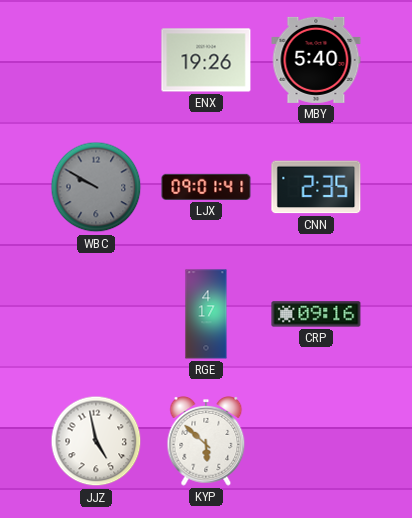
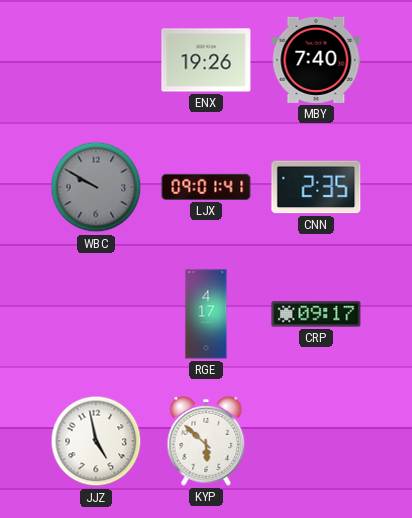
MBY: 5:40 -> 7:40
CRP: 09:16 -> 09:17
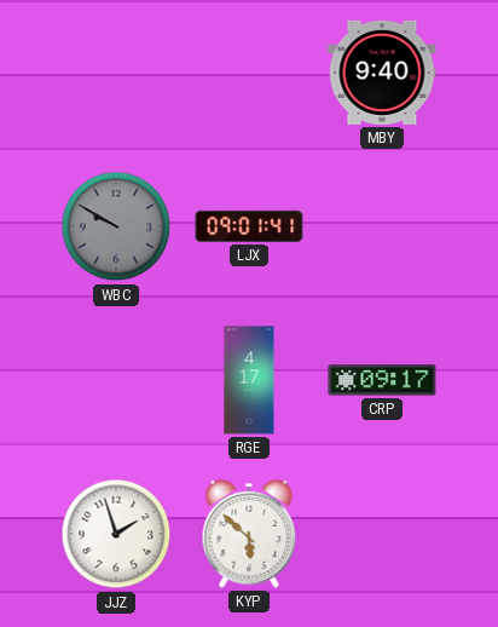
ENX: 19:26 -> none
MBY: 7:40 -> 9:40
CNN: 2:35 -> none
JJZ: 4:58 -> 1:57
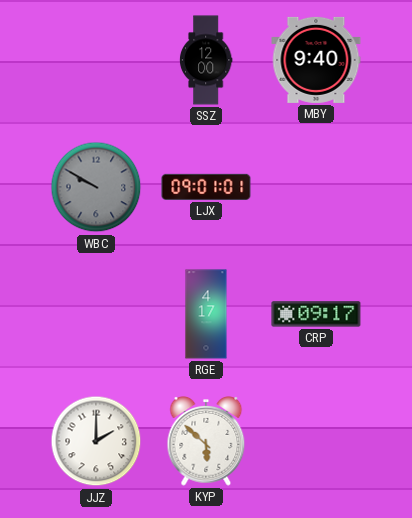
SSZ: none -> 12:00
LJX: 09:01:41 -> 09:01:01
JJZ: 1:57 -> 2:00
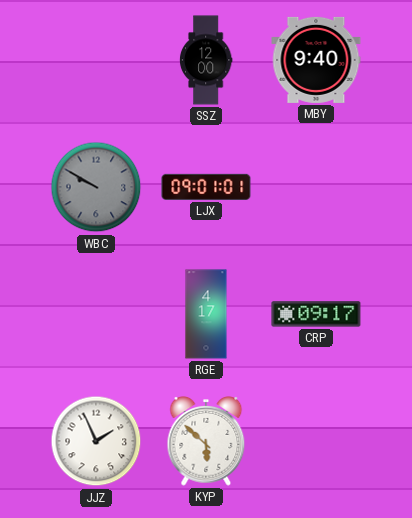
JJZ: 2:00 -> 1:56
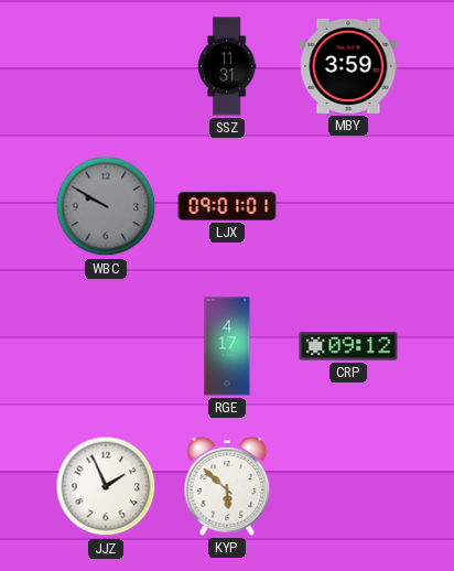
SSZ: 12:00 -> 11:31
MBY: 9:40 -> 3:59
CRP: 09:17 -> 09:12
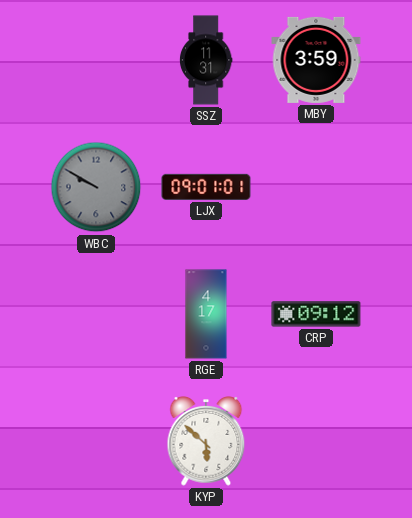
JJZ: 1:56 -> none
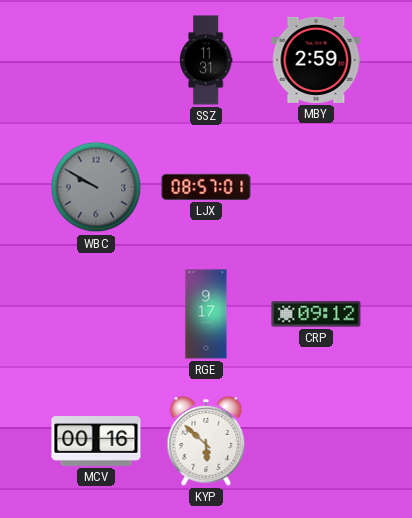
MBY: 3:59 -> 2:59
LJX: 09:01 -> 08:57
RGE: 4:17 -> 9:17
MCV: none -> 00:16
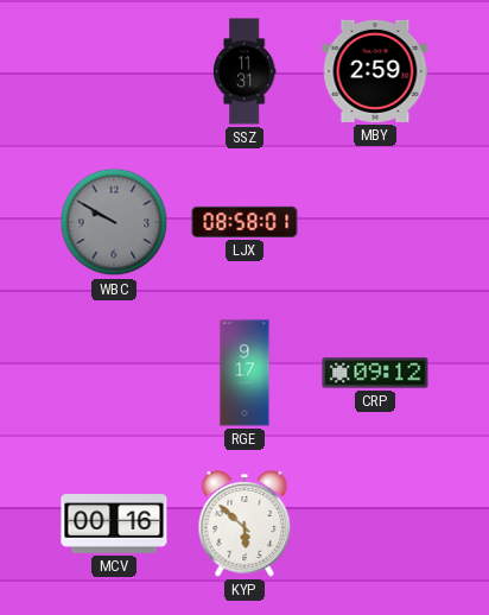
LJX: 08:57 -> 08:58
